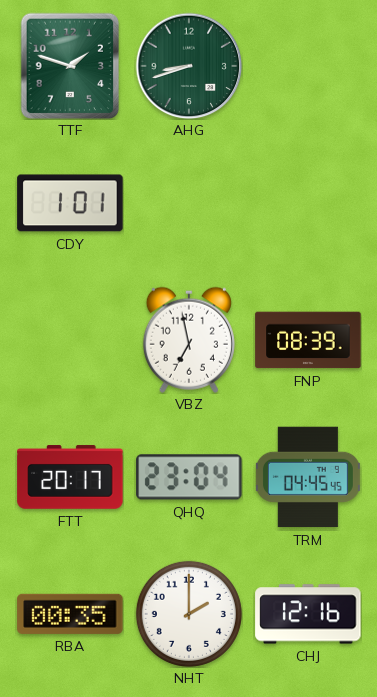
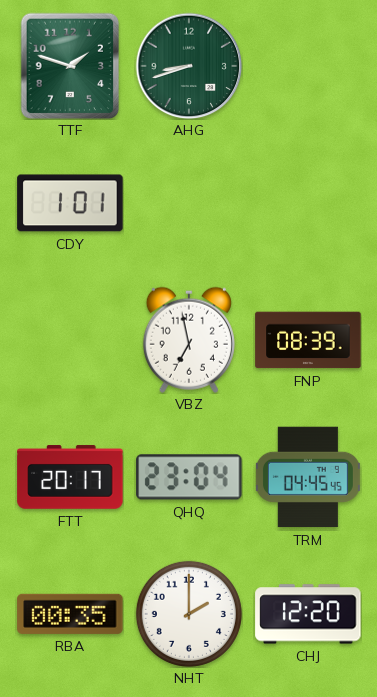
CHJ: 12:16 -> 12:20
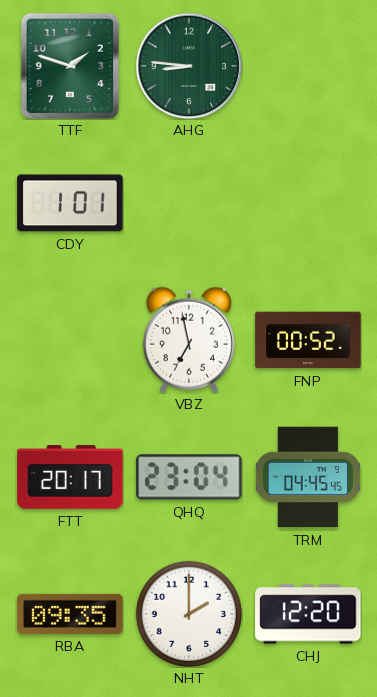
AHG: 8:42 -> 8:46
FNP: 08:39 -> 00:52
RBA: 00:35 -> 09:35
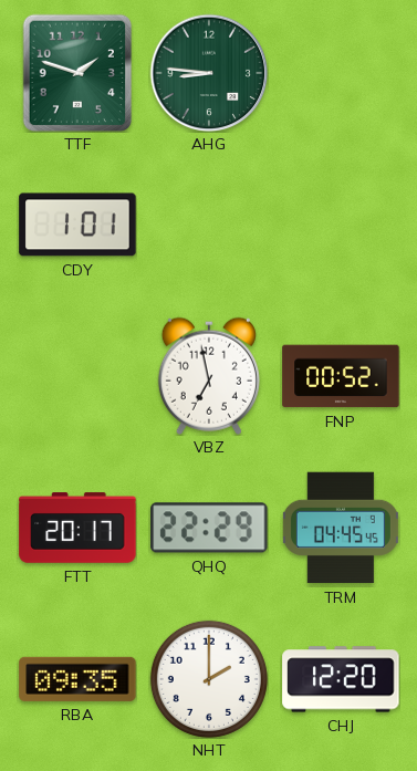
QHQ: 23:04 -> 22:29
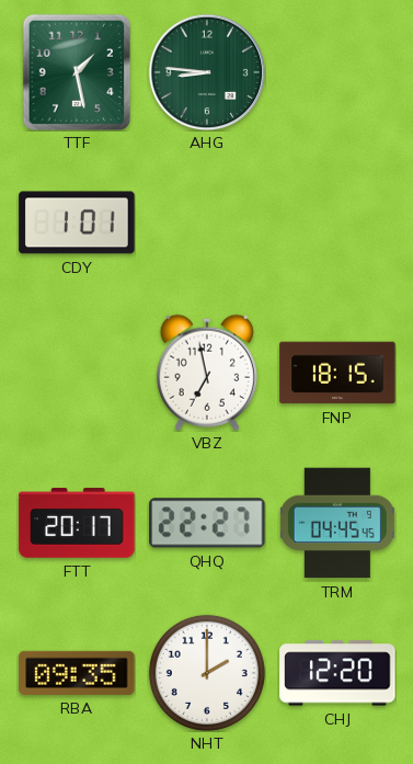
TTF: 1:48 -> 1:28
FNP: 00:52 -> 18:15
QHQ: 22:29 -> 22:27
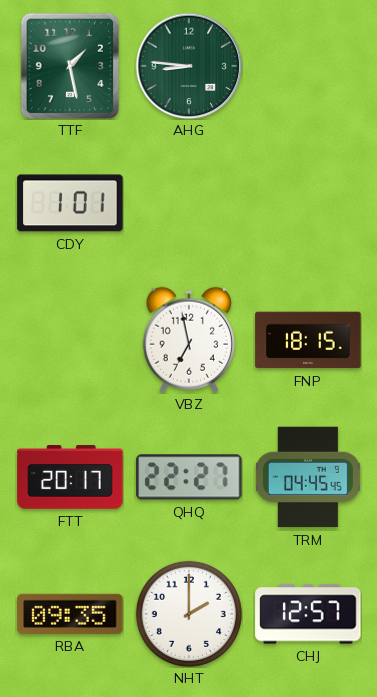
CHJ: 12:20 -> 12:57
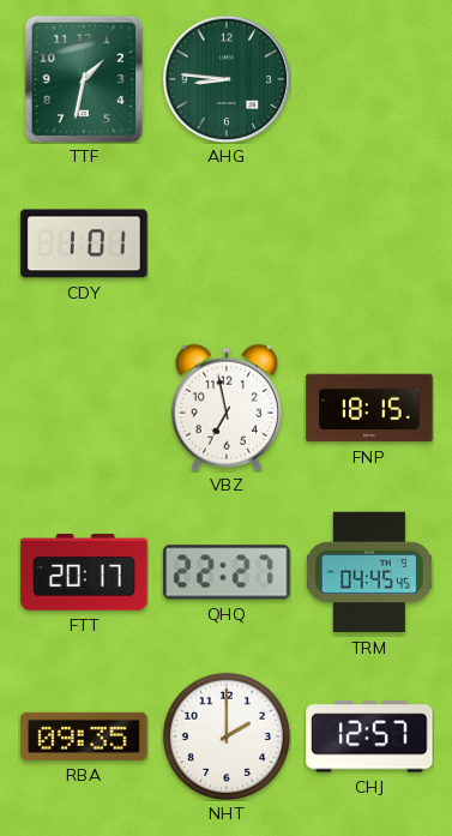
TTF: 1:28 -> 1:32
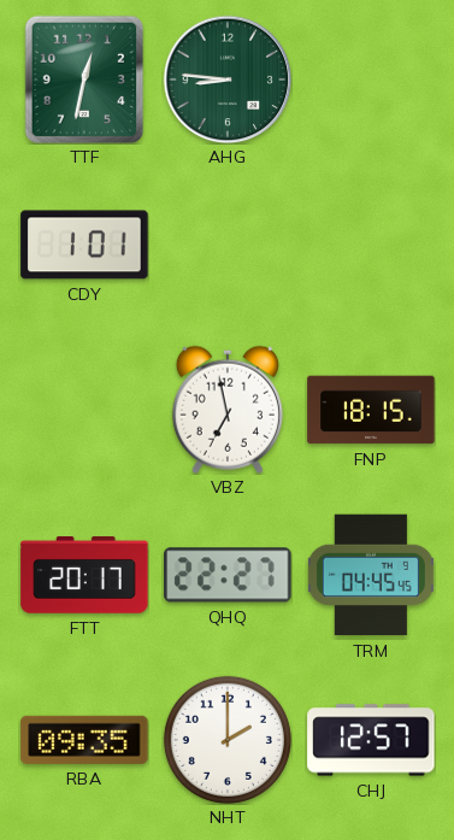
TTF: 1:32 -> 12:32
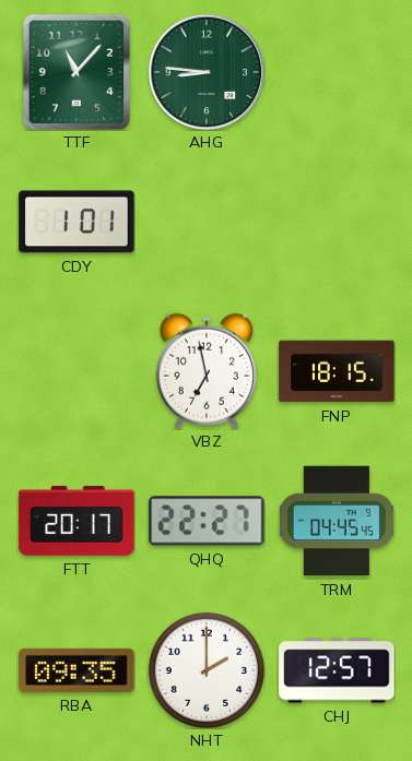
TTF: 12:32 -> 11:07
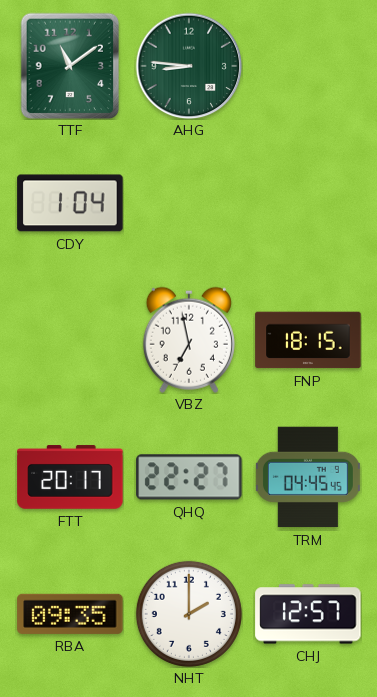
TTF: 11:07 -> 11:09
CDY: 1:01 -> 1:04
